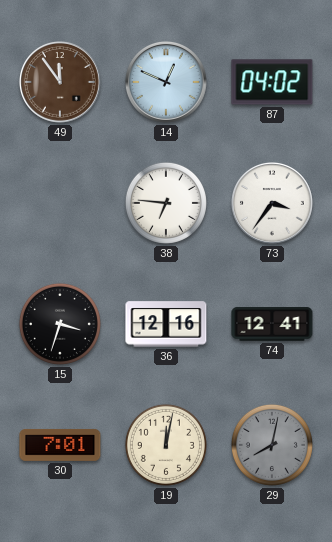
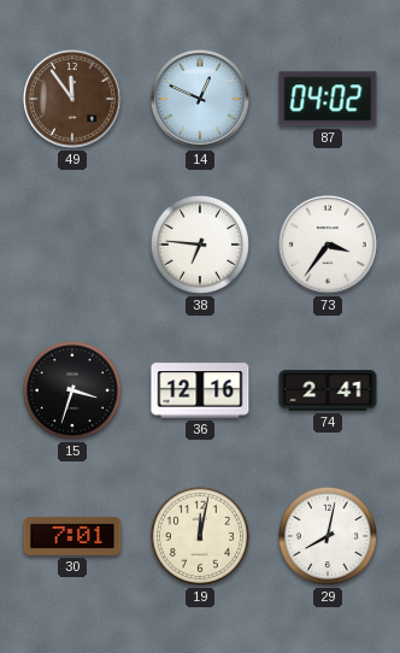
74: 12:41 -> 2:41
29 dial: grey -> white
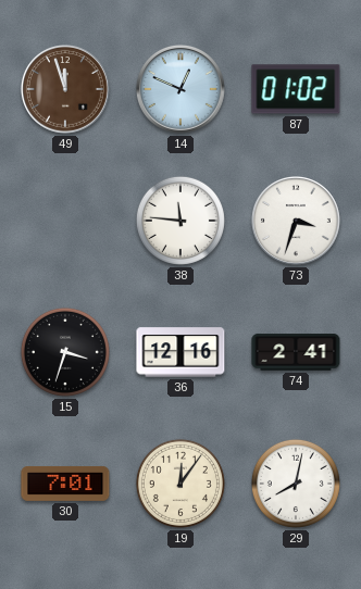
49: 11:54 -> 11:57
87: 04:02 -> 01:02
38: 6:46 -> 11:46
73: 3:36 -> 3:33
19: 12:02 -> 12:06
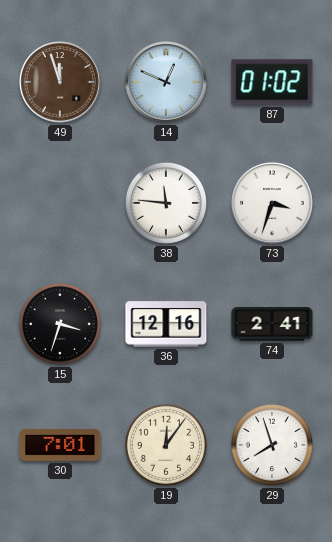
29: 8:02 -> 7:57
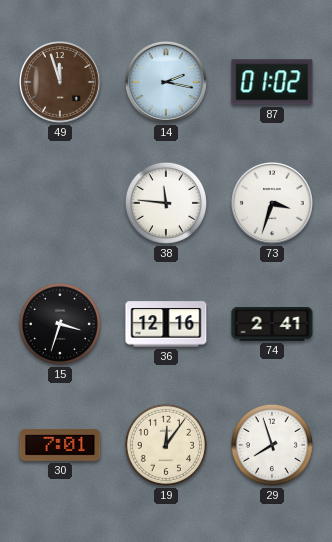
14: 12:49 -> 2:17
